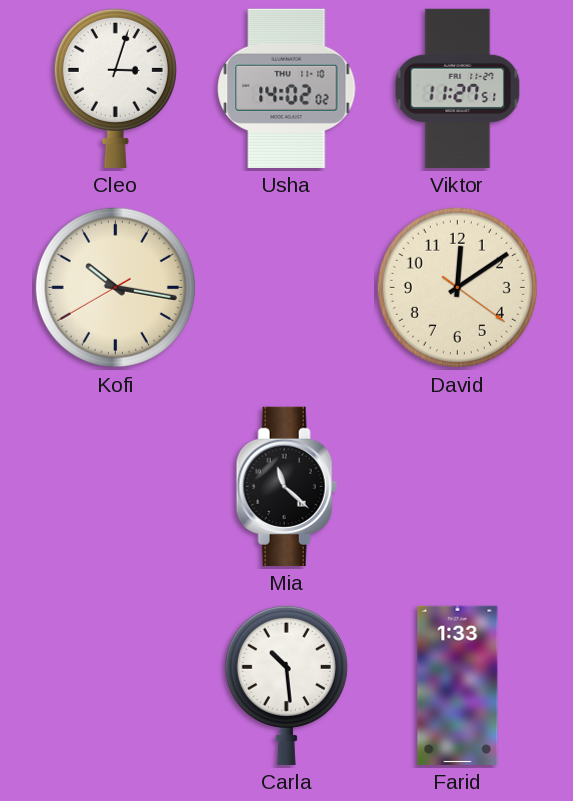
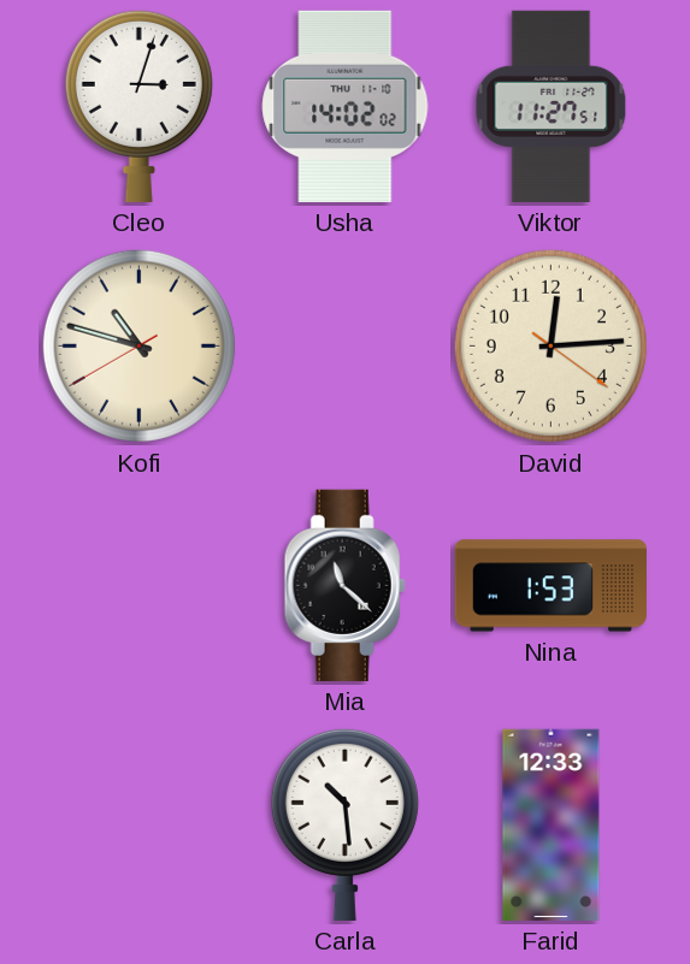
Kofi: 10:16 -> 10:47
David: 12:09 -> 12:14
Nina: none -> 1:53
Farid: 1:33 -> 12:33
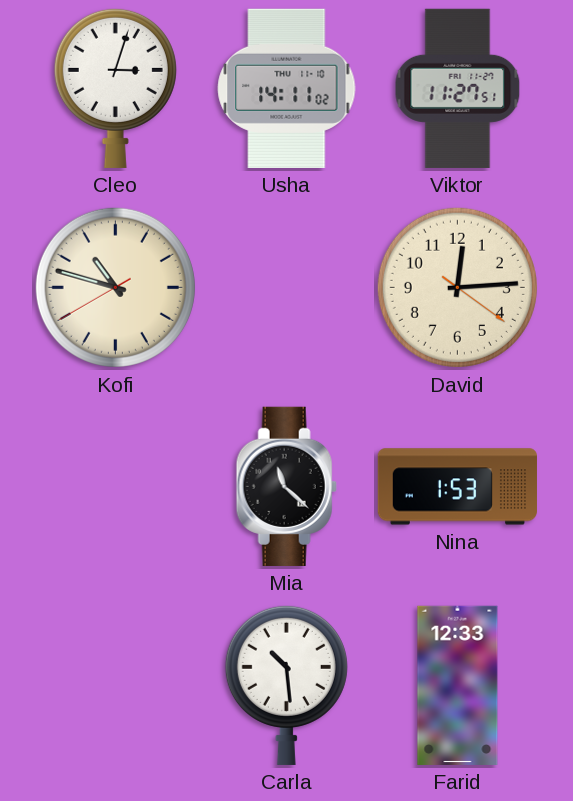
Usha: 14:02 -> 14:11
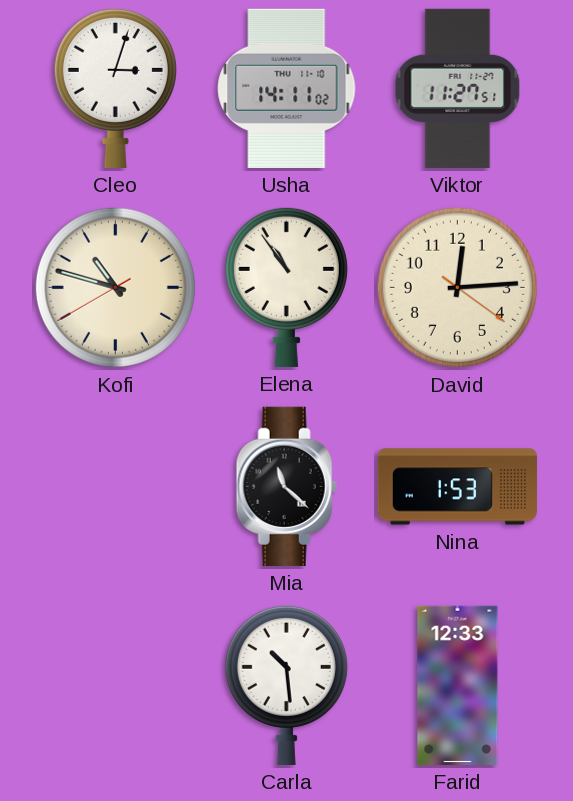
Elena: none -> 10:54
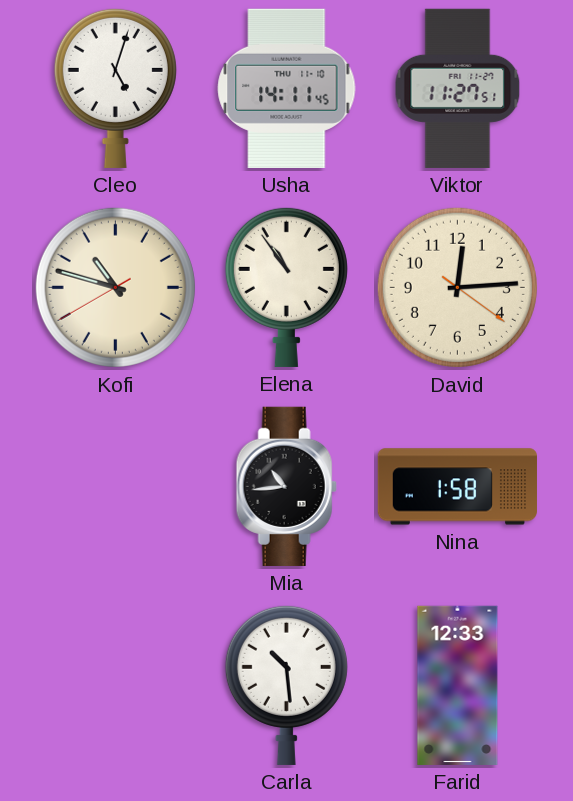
Cleo: 3:03 -> 5:03
Usha: 14:11:02 -> 14:11:45
Mia: 11:22 -> 10:44
Nina: 1:53 -> 1:58
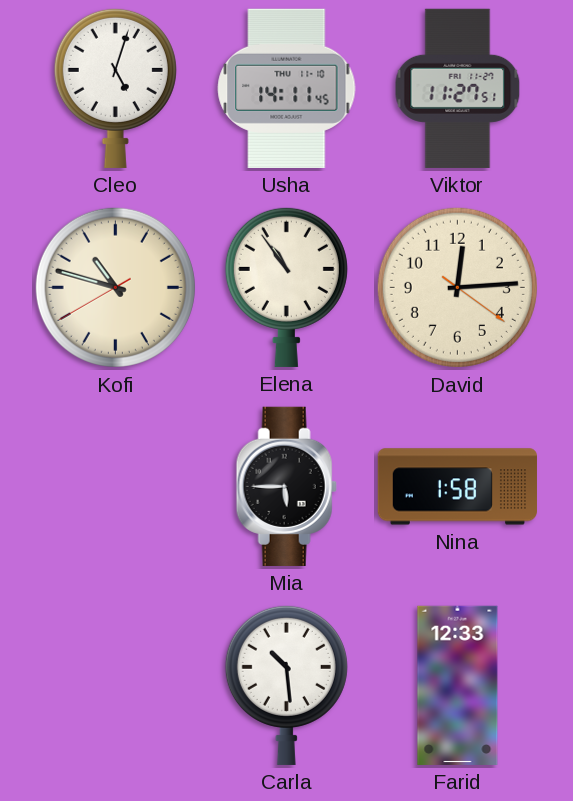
Mia: 10:44 -> 5:45
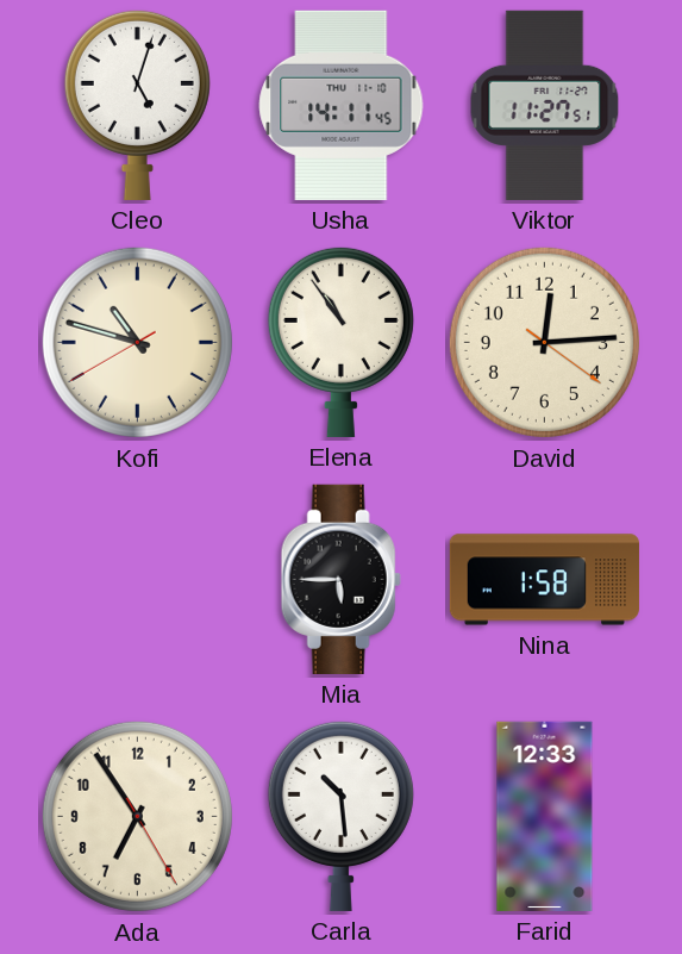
Ada: none -> 6:54
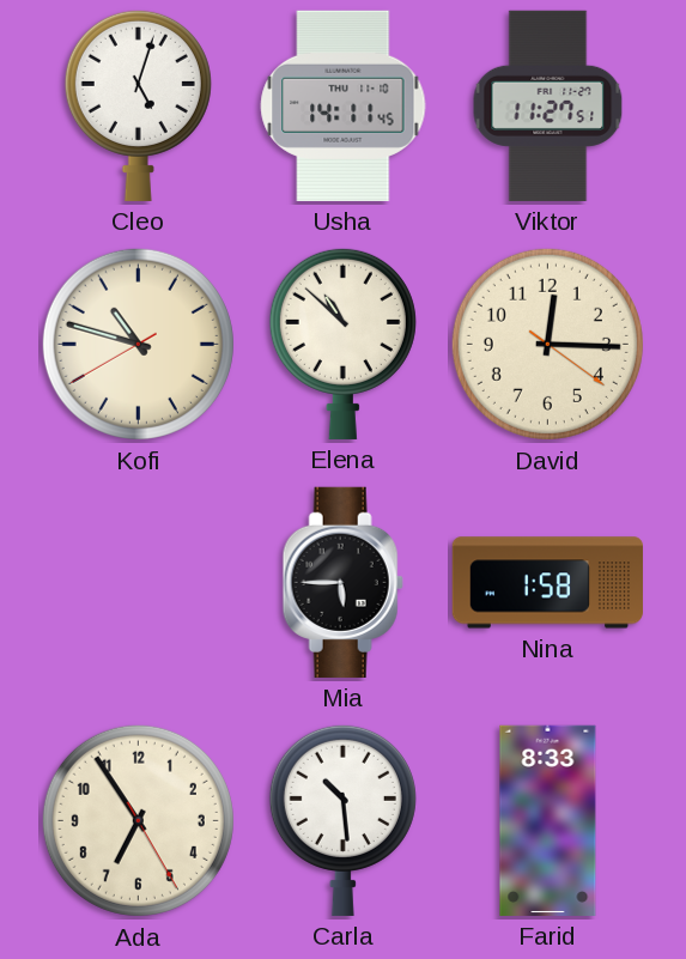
Elena: 10:54 -> 10:52
David: 12:14 -> 12:15
Farid: 12:33 -> 8:33
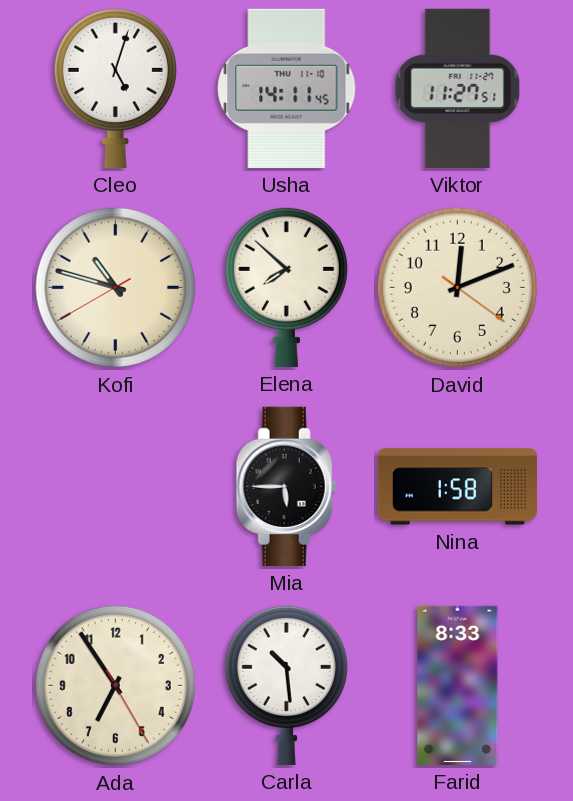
Elena: 10:52 -> 7:52
David: 12:15 -> 12:11
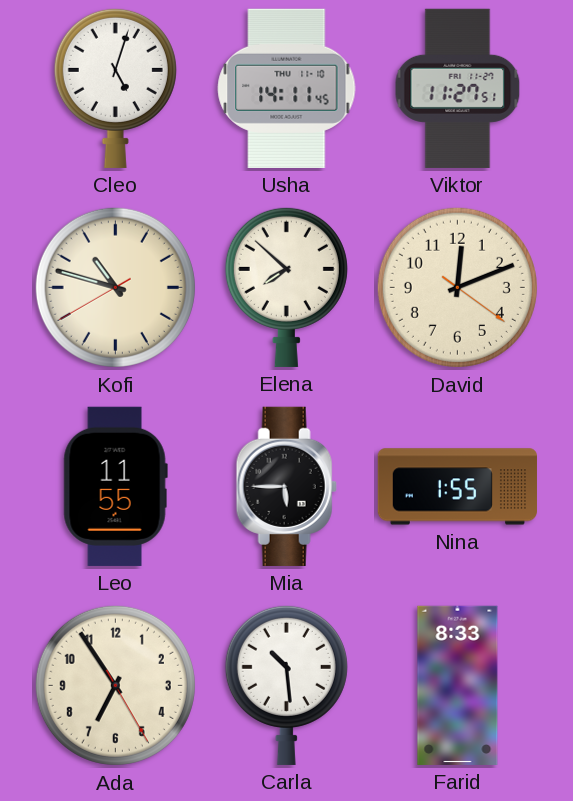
Leo: none -> 11:55
Nina: 1:58 -> 1:55
